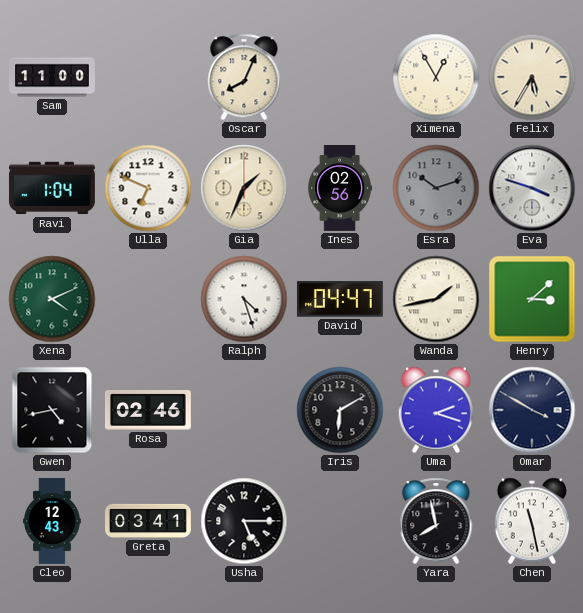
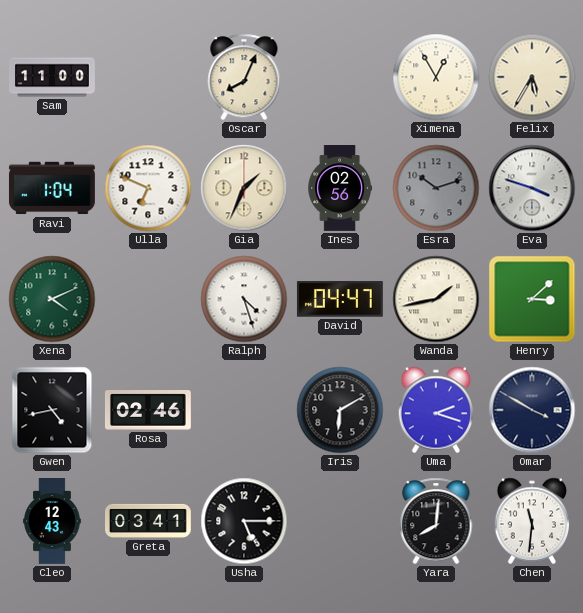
Yara: 7:58 -> 8:01
Chen: 11:28 -> 11:31
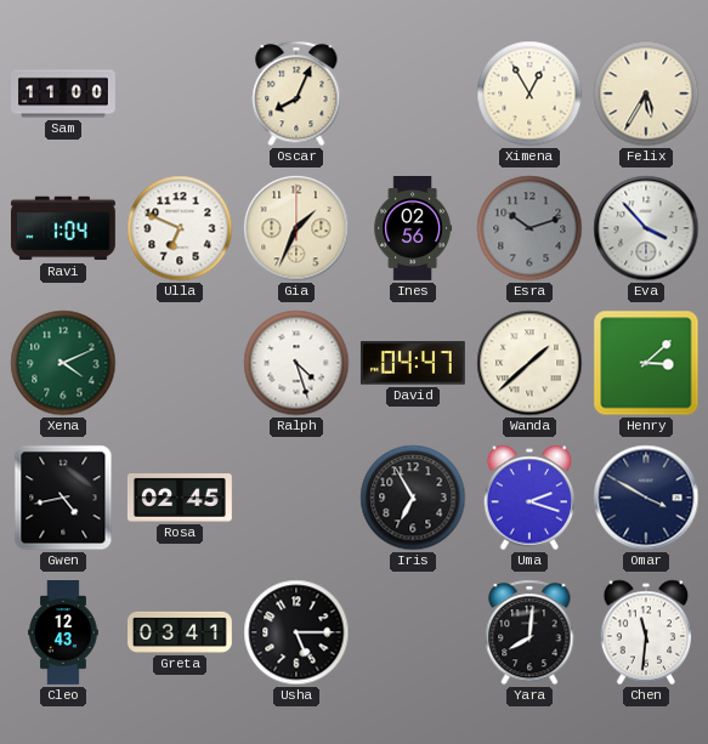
Eva: 3:48 -> 3:53
Wanda: 1:43 -> 1:38
Rosa: 02:46 -> 02:45
Iris: 6:10 -> 6:55
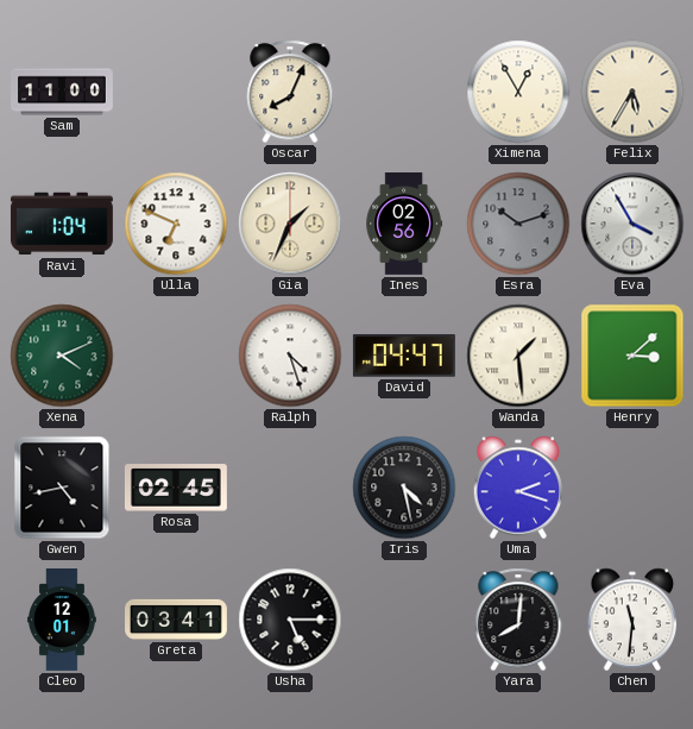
Eva: 3:53 -> 3:55
Wanda: 1:38 -> 1:29
Iris: 6:55 -> 4:28
Omar: 3:50 -> none
Cleo: 12:43 -> 12:01
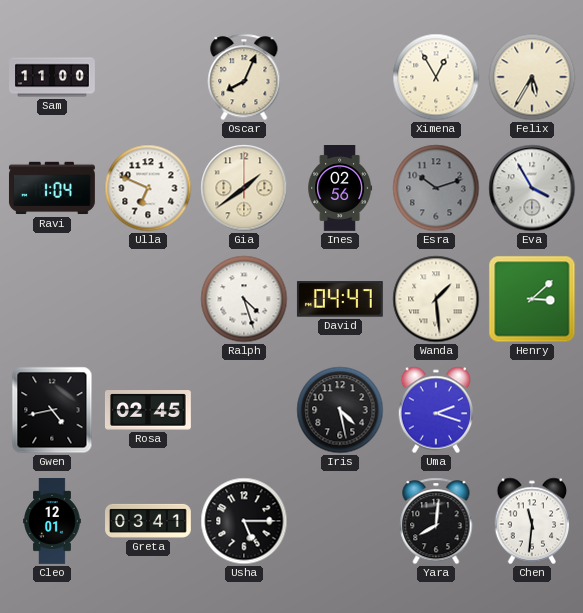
Gia: 1:34 -> 1:39
Xena: 4:11 -> none
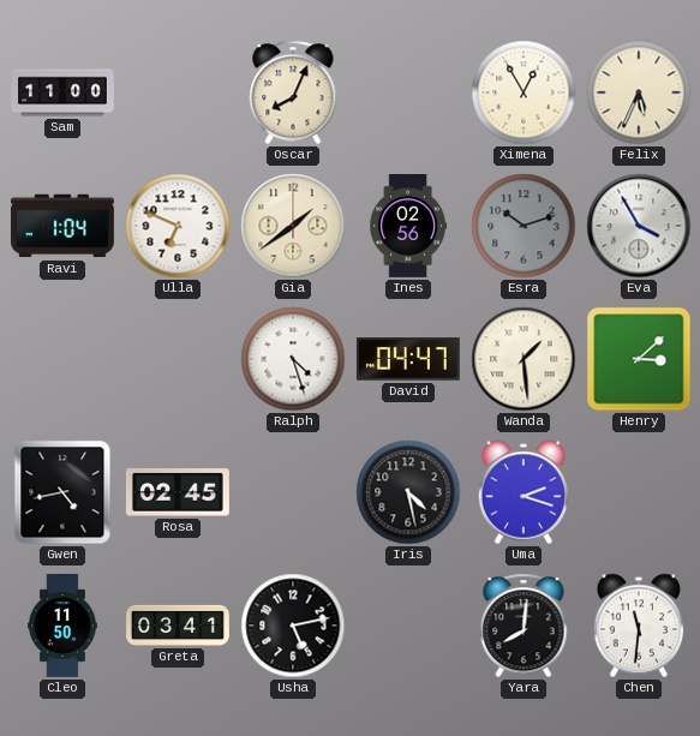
Felix: 5:35 -> 5:34
Cleo: 12:01 -> 11:50
Usha: 5:15 -> 5:13
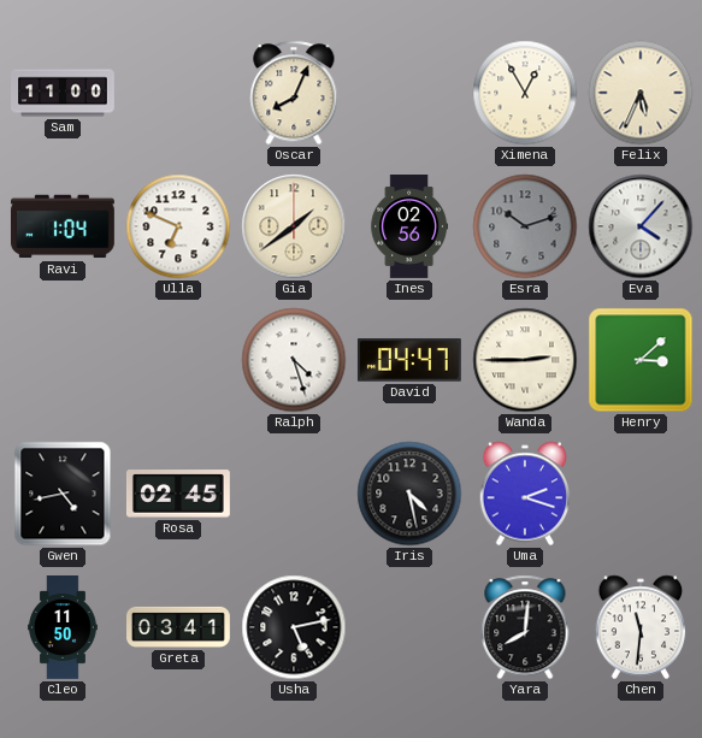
Eva: 3:55 -> 4:07
Wanda: 1:29 -> 2:45
